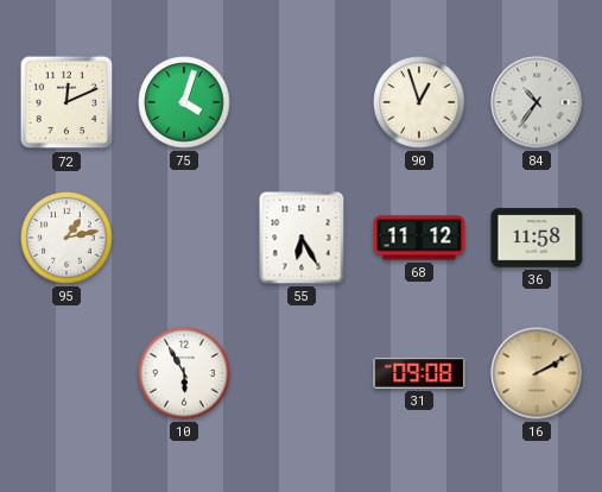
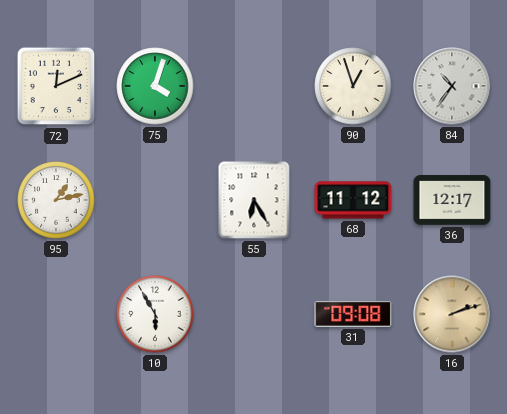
36: 11:58 -> 12:17
16: 2:10 -> 2:12
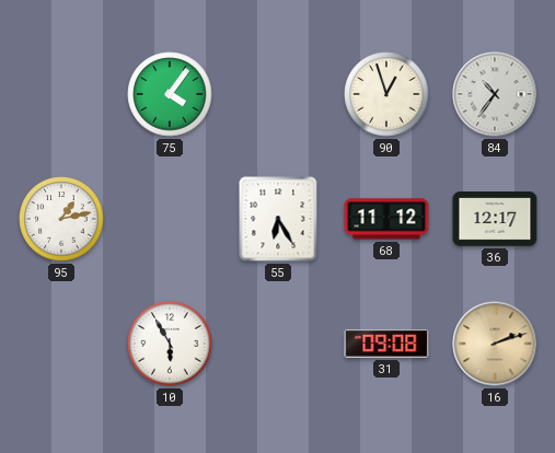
72: 12:11 -> none
75: 4:03 -> 4:06
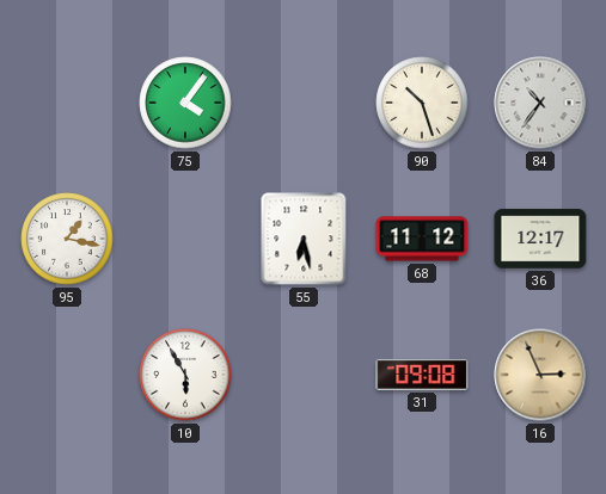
90: 12:57 -> 10:27
95: 1:13 -> 1:17
55: 6:25 -> 6:28
16: 2:12 -> 2:56
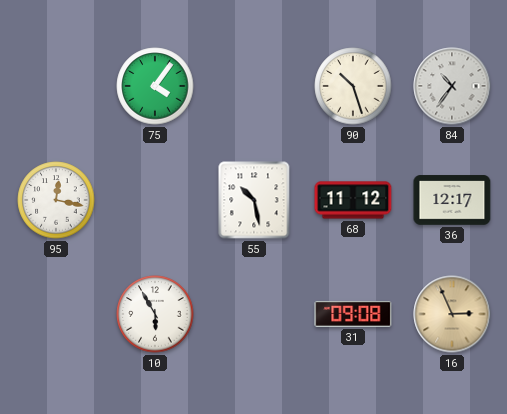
95: 1:17 -> 12:17
55: 6:28 -> 10:28
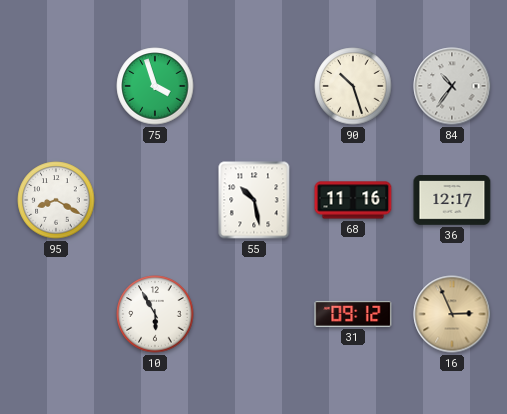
75: 4:06 -> 3:57
95: 12:17 -> 8:20
68: 11:12 -> 11:16
31: 09:08 -> 09:12
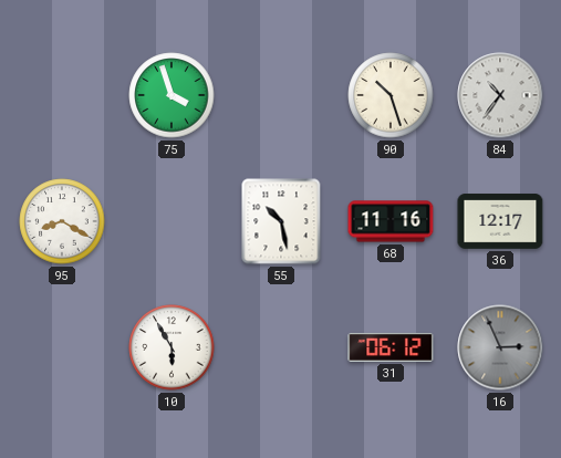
31: 09:12 -> 06:12
16 dial: champagne -> grey
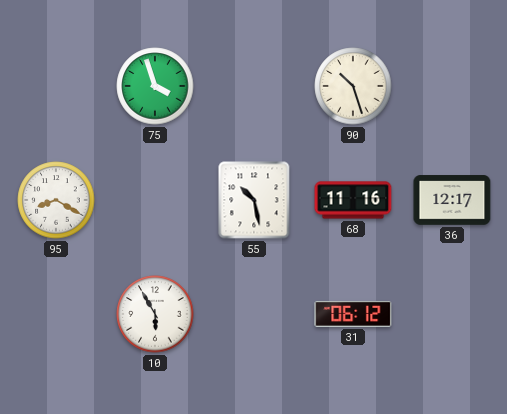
84: 10:36 -> none
16: 2:56 -> none
